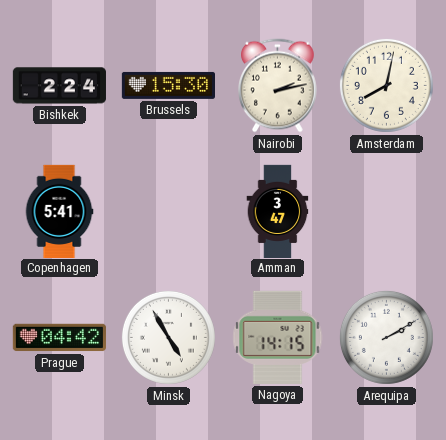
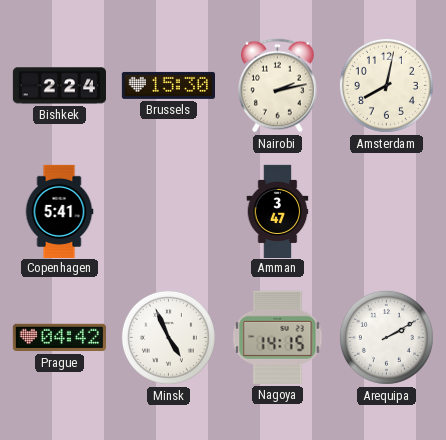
Minsk: 4:55 -> 4:56
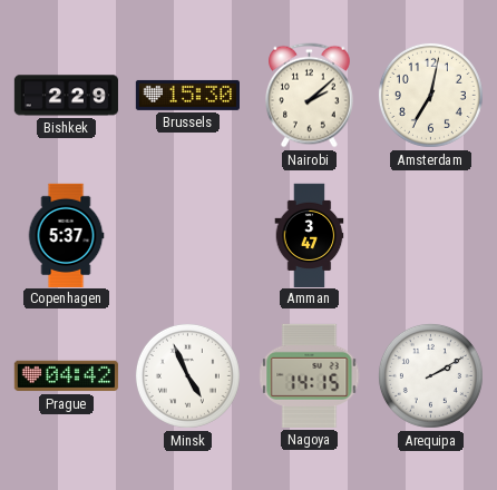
Bishkek: 2:24 -> 2:29
Nairobi: 2:13 -> 2:08
Amsterdam: 8:02 -> 7:02
Copenhagen: 5:41 -> 5:37
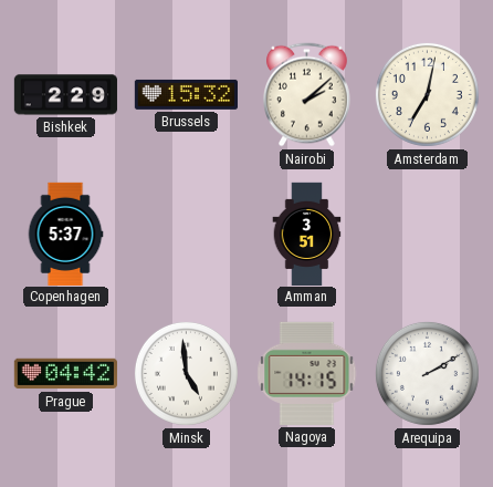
Brussels: 15:30 -> 15:32
Amman: 3:47 -> 3:51
Minsk: 4:56 -> 4:59
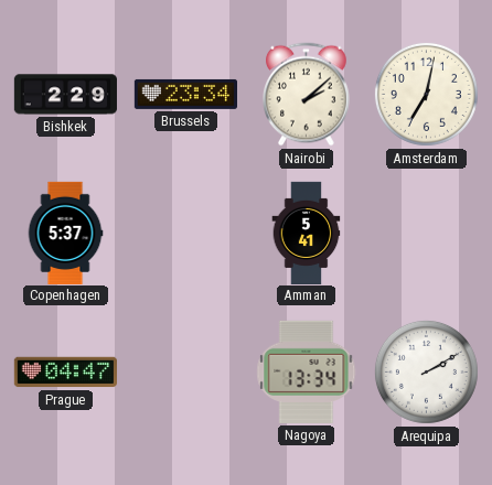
Brussels: 15:32 -> 23:34
Amman: 3:51 -> 5:41
Prague: 04:42 -> 04:47
Minsk: 4:59 -> none
Nagoya: 14:15 -> 13:34
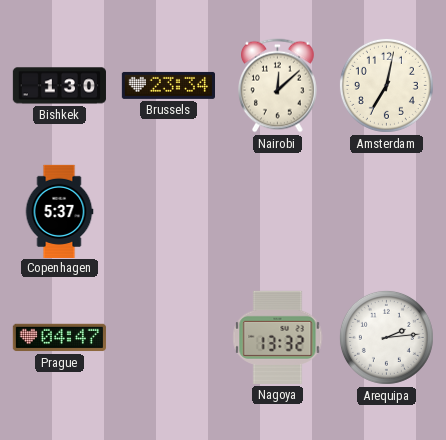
Bishkek: 2:29 -> 1:30
Nairobi: 2:08 -> 12:08
Amman: 5:41 -> none
Nagoya: 13:34 -> 13:32
Arequipa: 2:10 -> 2:14
